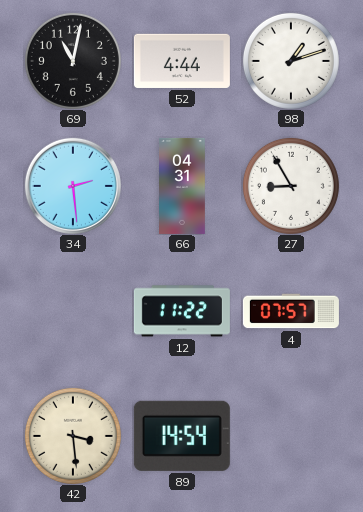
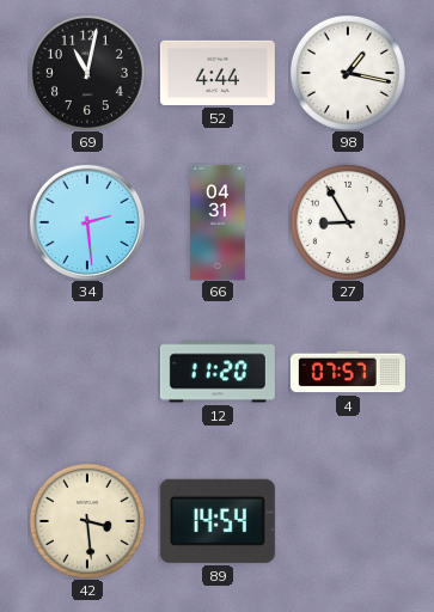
98: 1:12 -> 1:17
12: 11:22 -> 11:20
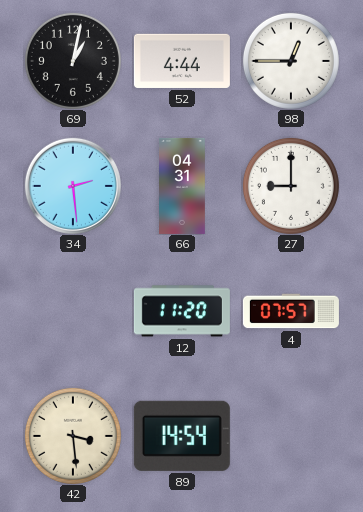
69: 11:02 -> 1:02
98: 1:17 -> 12:45
27: 8:55 -> 9:00
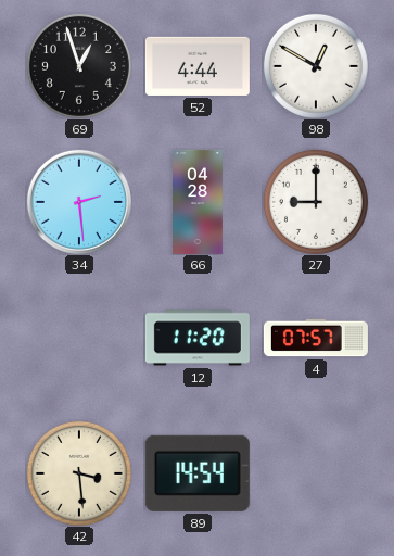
69: 1:02 -> 12:57
98: 12:45 -> 12:50
66: 04:31 -> 04:28
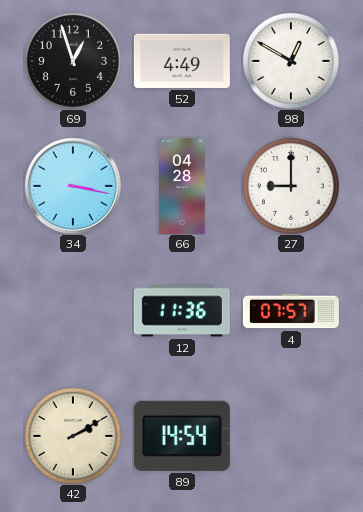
52: 4:44 -> 4:49
34: 2:29 -> 3:17
12: 11:20 -> 11:36
42: 3:29 -> 2:10
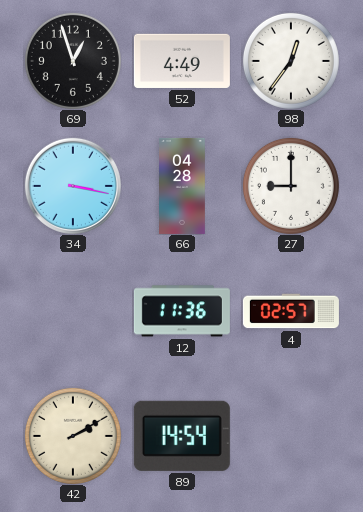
98: 12:50 -> 12:36
4: 07:57 -> 02:57
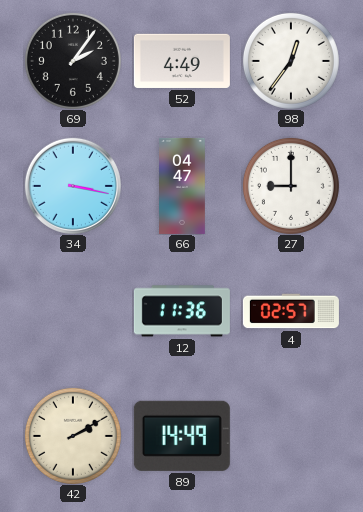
69: 12:57 -> 2:06
66: 04:28 -> 04:47
89: 14:54 -> 14:49
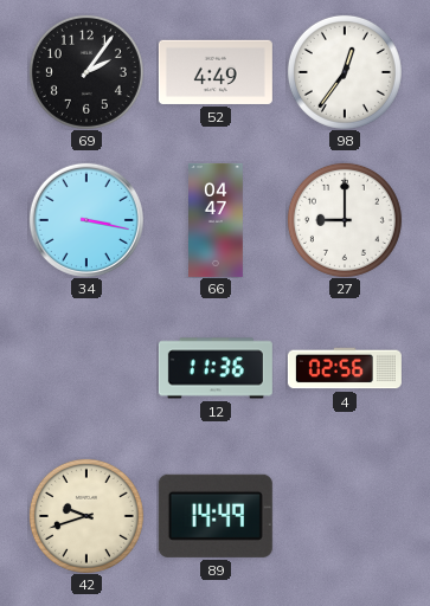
4: 02:57 -> 02:56
42: 2:10 -> 9:42
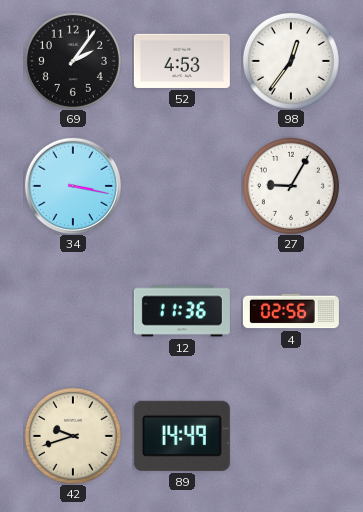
52: 4:49 -> 4:53
66: 04:47 -> none
27: 9:00 -> 9:05
